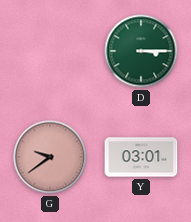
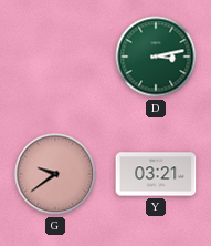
D: 3:15 -> 3:13
Y: 03:01 -> 03:21
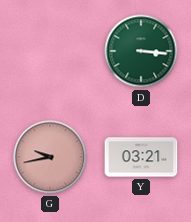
D: 3:13 -> 3:16
G: 9:39 -> 9:43
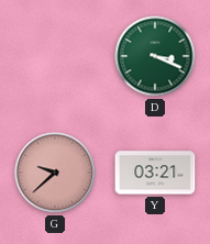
D: 3:16 -> 3:19
G: 9:43 -> 9:38
